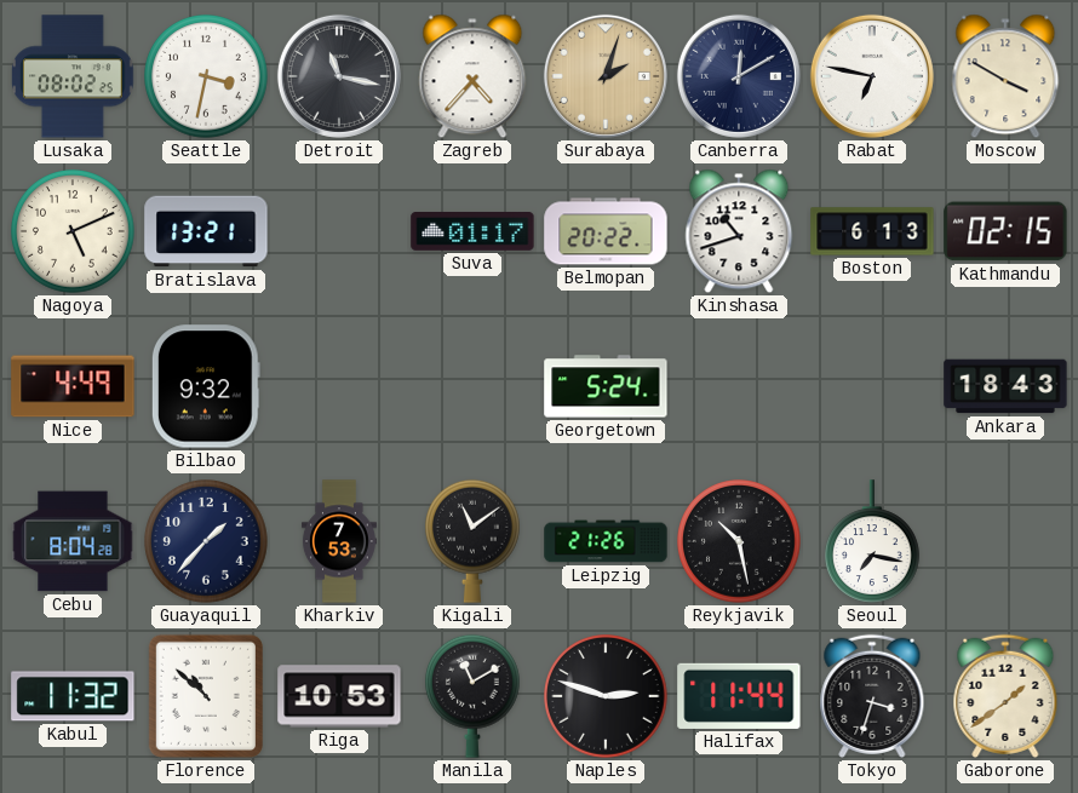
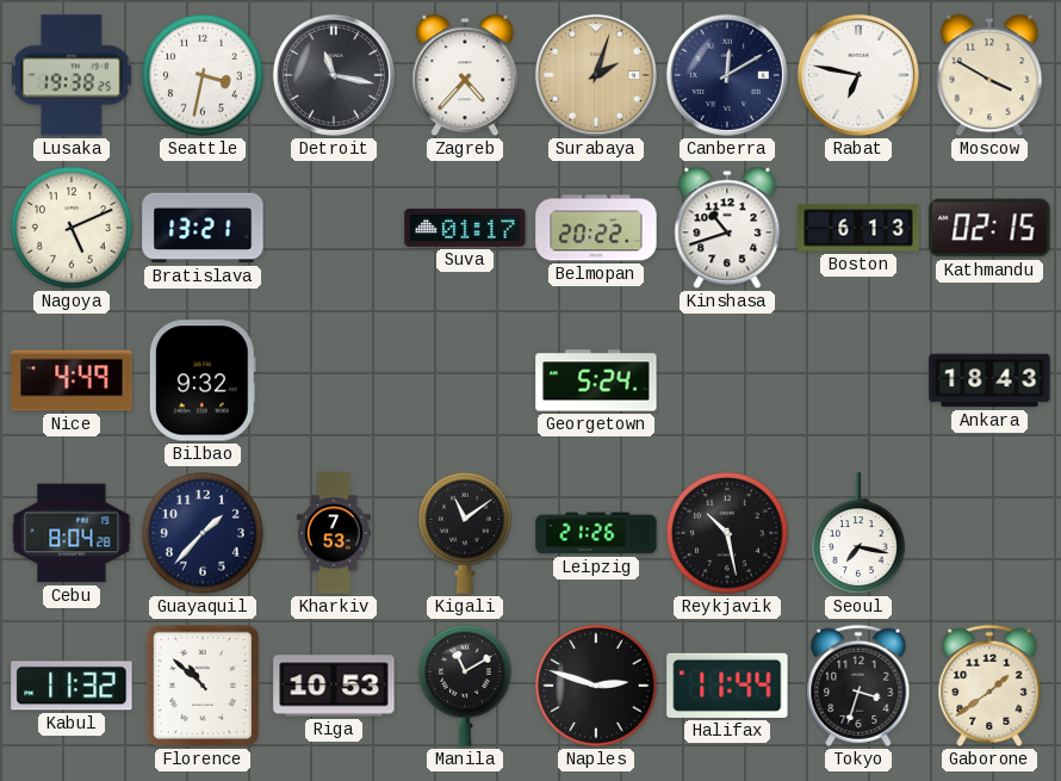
Lusaka: 08:02 -> 19:38
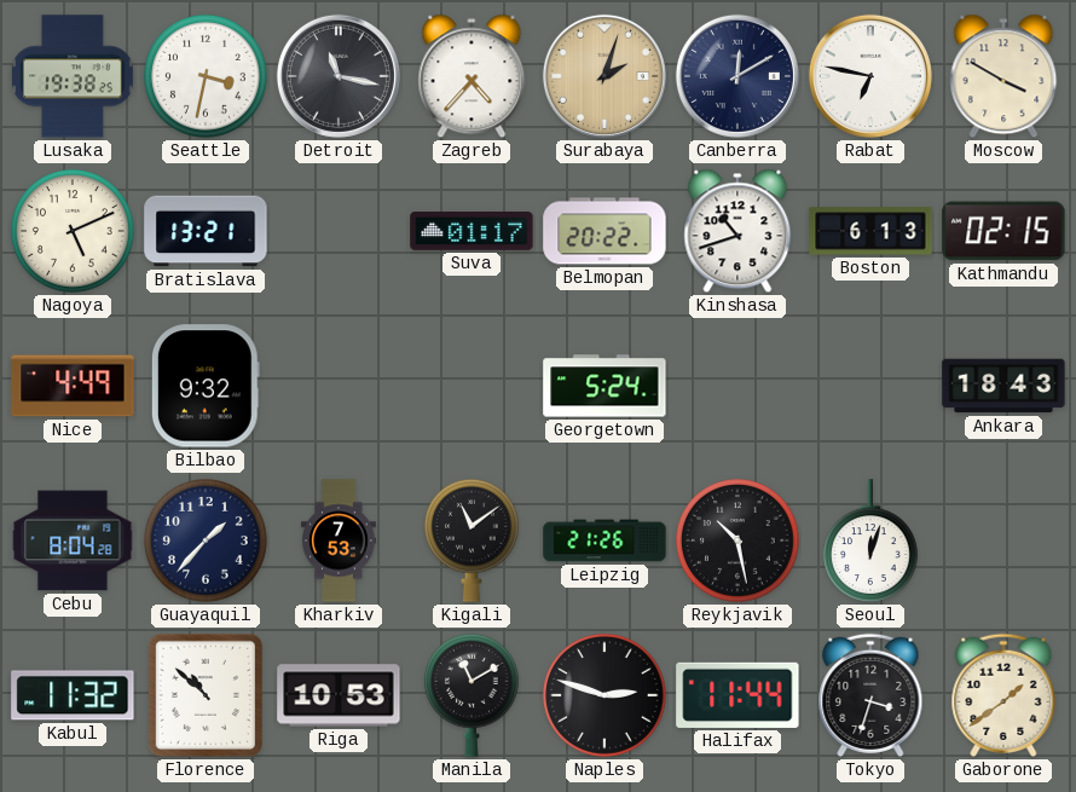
Seoul: 7:17 -> 12:03
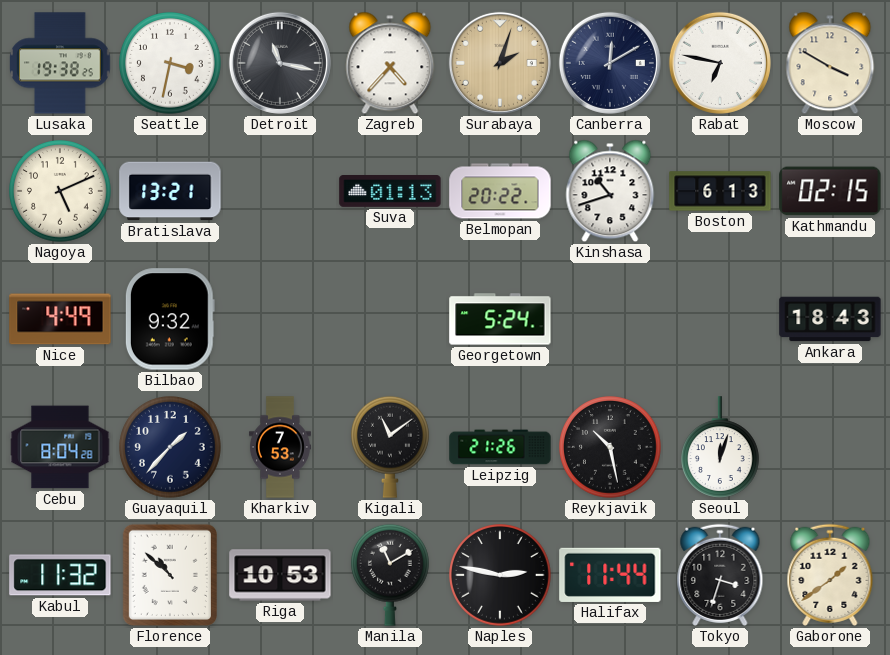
Suva: 01:17 -> 01:13
Naples: 2:48 -> 2:47
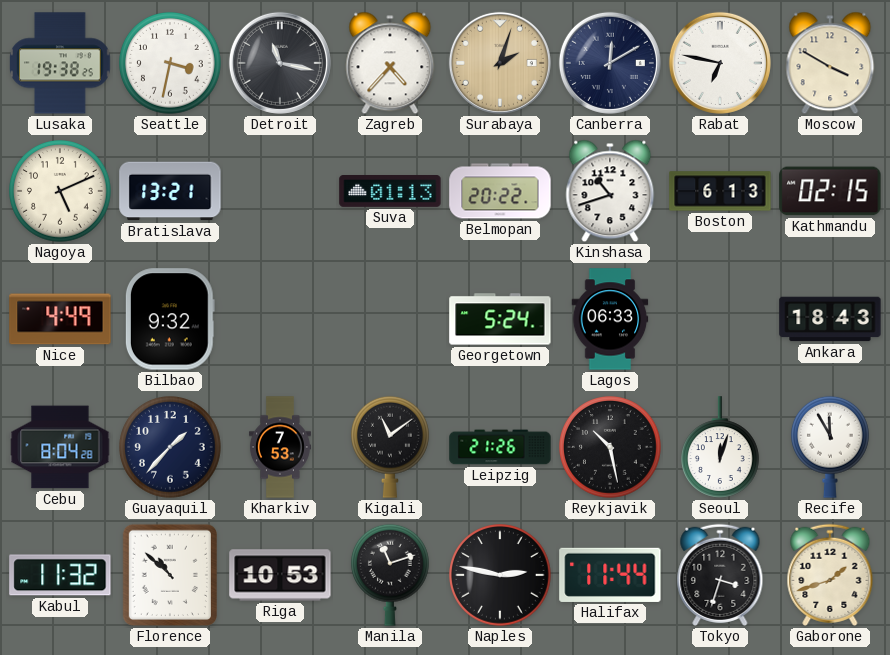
Lagos: none -> 06:33
Recife: none -> 11:55
Manila: 11:10 -> 11:12
Gaborone: 1:39 -> 1:42
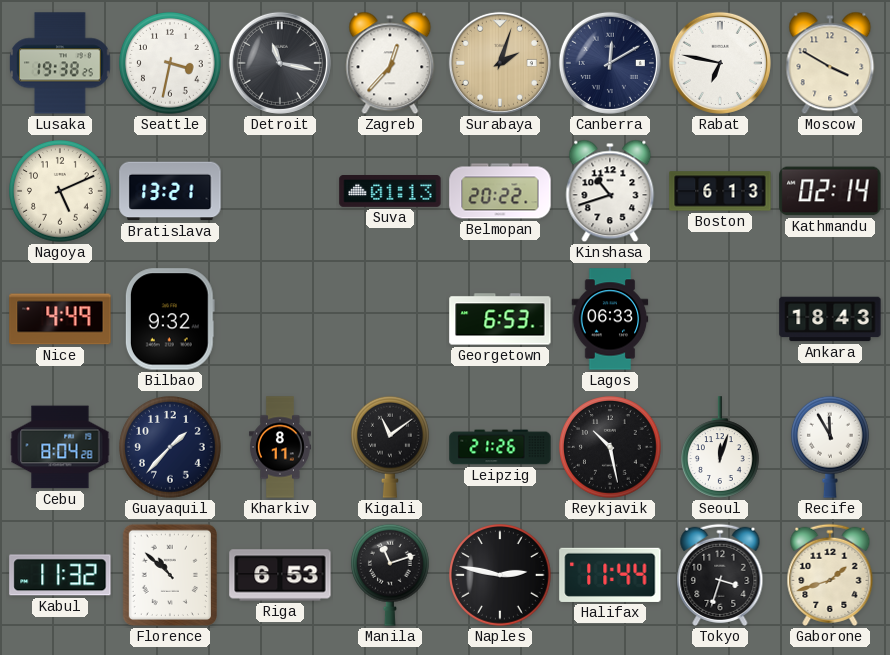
Zagreb: 4:37 -> 12:37
Kathmandu: 02:15 -> 02:14
Georgetown: 5:24 -> 6:53
Kharkiv: 7:53 -> 8:11
Riga: 10:53 -> 6:53
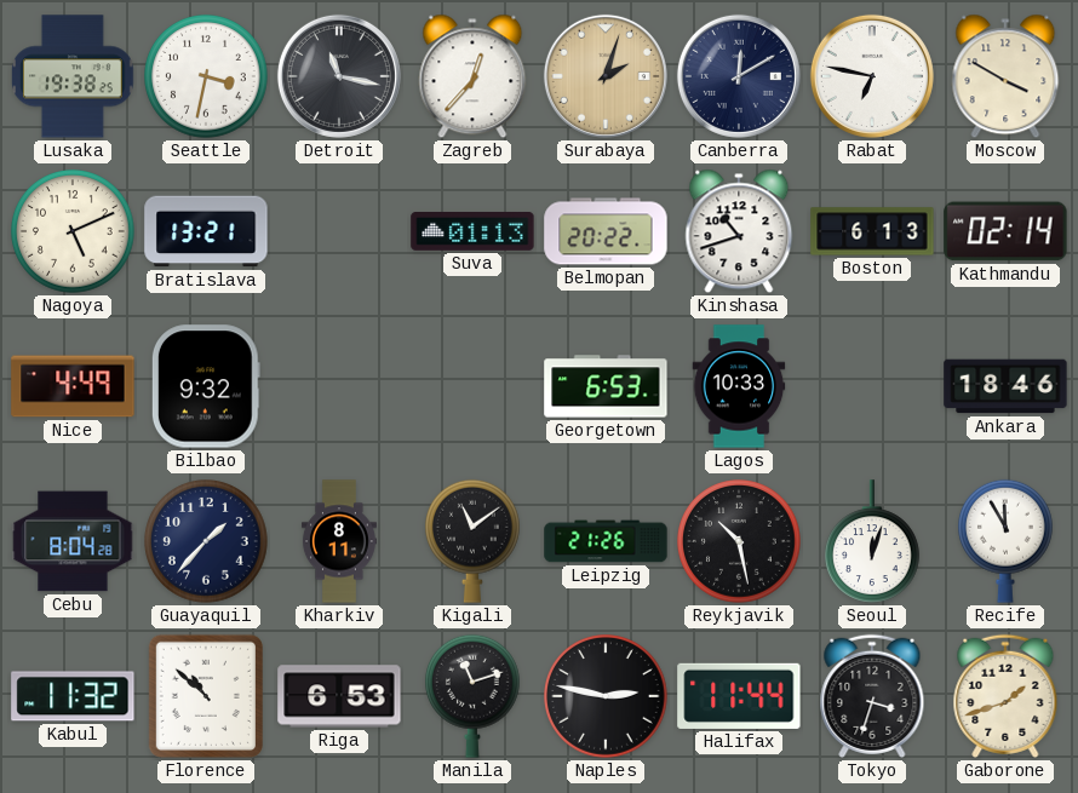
Lagos: 06:33 -> 10:33
Ankara: 18:43 -> 18:46
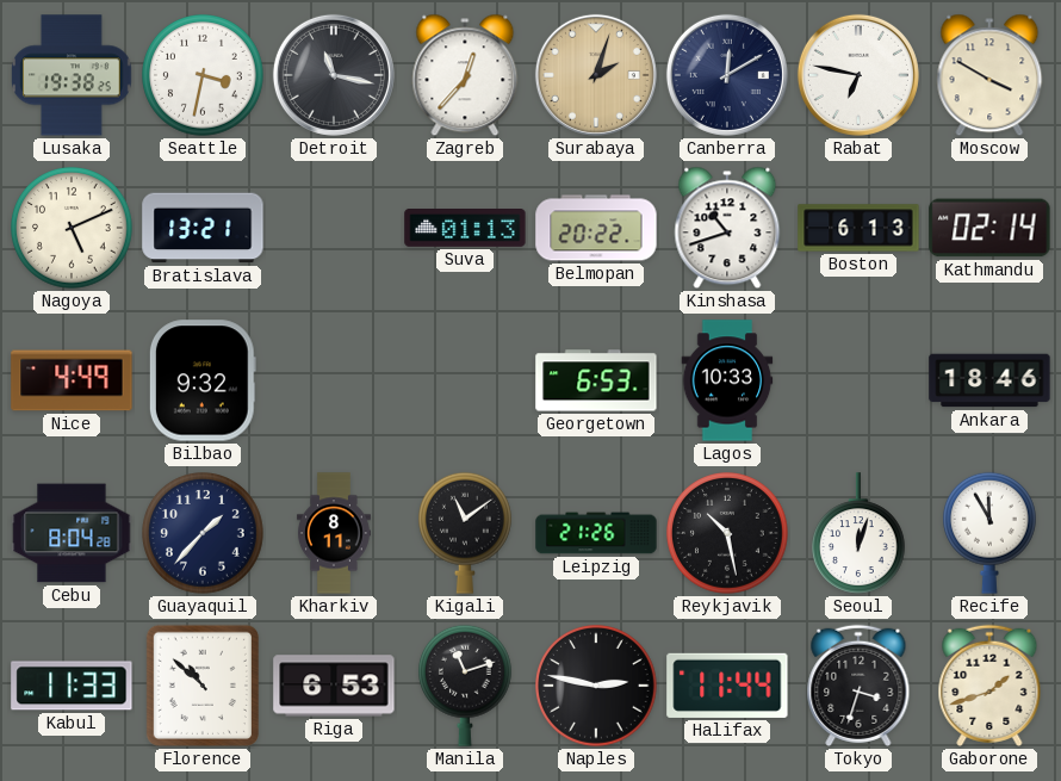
Kabul: 11:32 -> 11:33
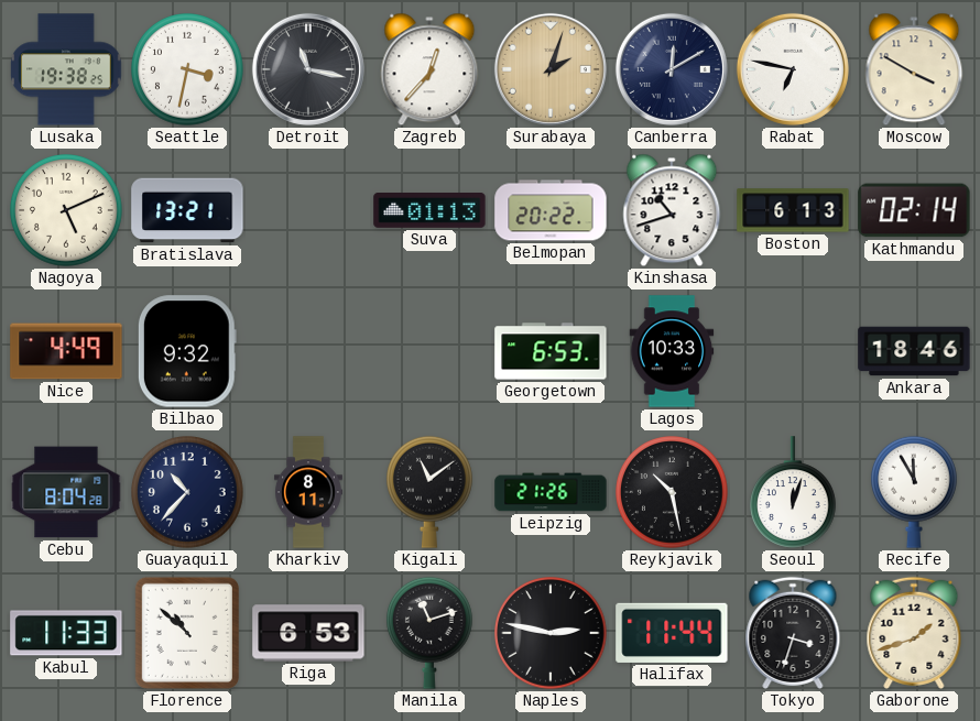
Guayaquil: 1:37 -> 10:37
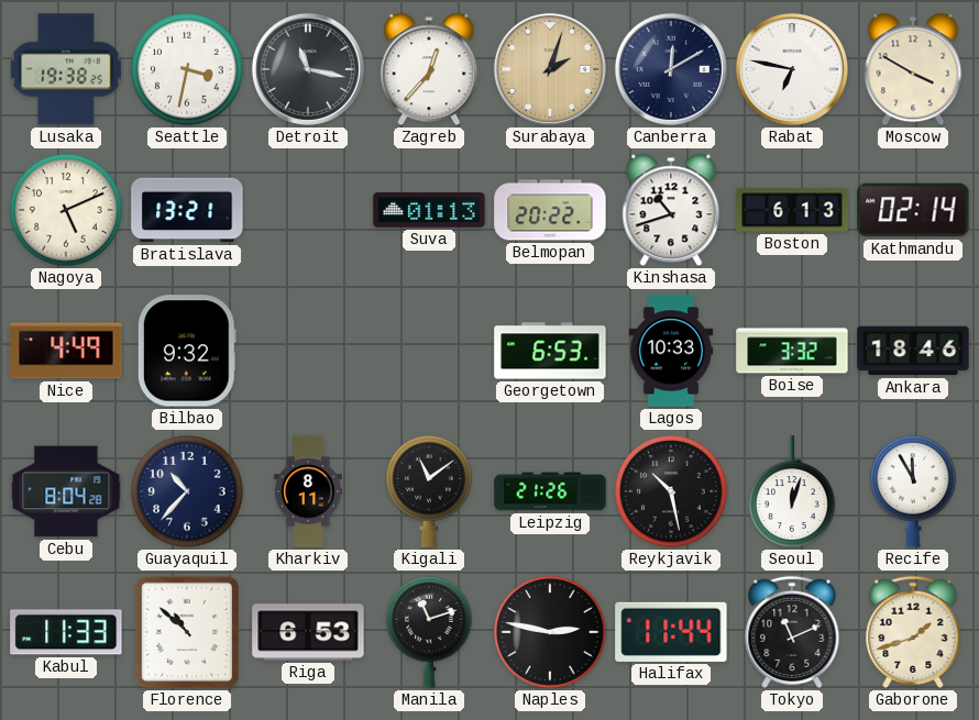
Boise: none -> 3:32
Tokyo: 3:33 -> 11:11
